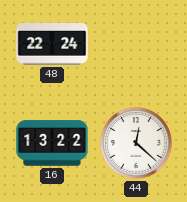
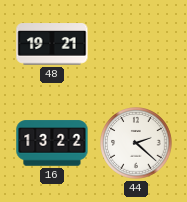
48: 22:24 -> 19:21
44: 12:22 -> 2:22
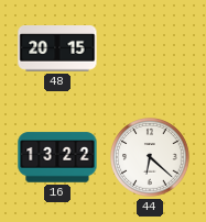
48: 19:21 -> 20:15
44: 2:22 -> 6:22
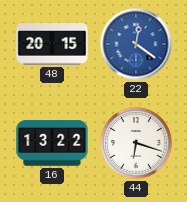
22: none -> 12:21
44: 6:22 -> 6:18
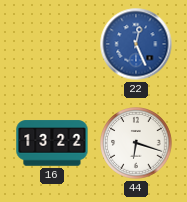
48: 20:15 -> none
22: 12:21 -> 12:26
